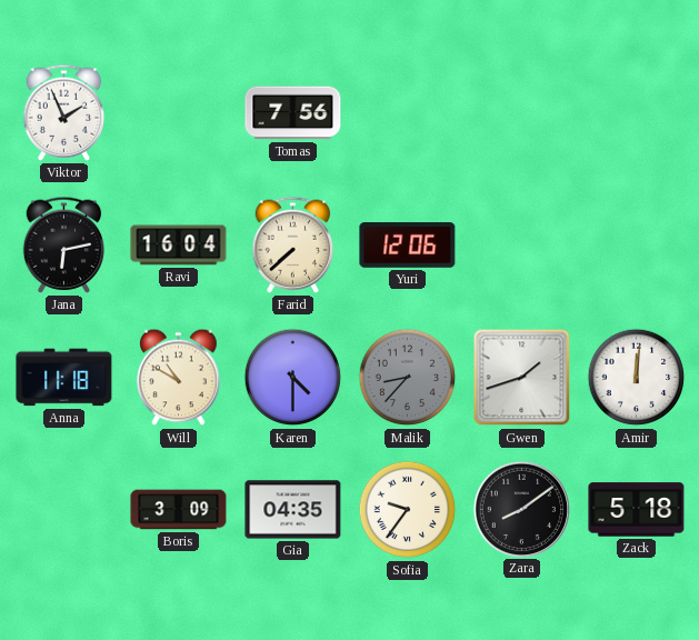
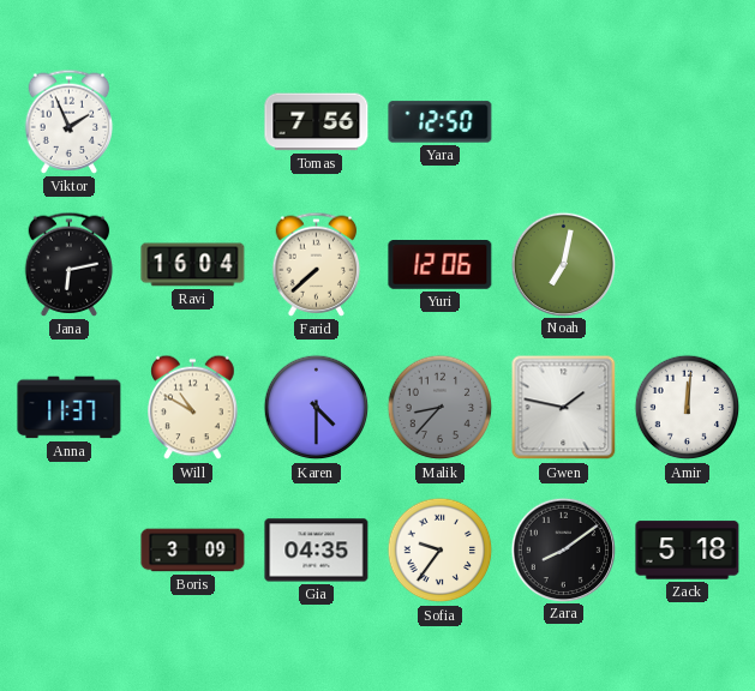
Yara: none -> 12:50
Noah: none -> 7:02
Anna: 11:18 -> 11:37
Gwen: 1:42 -> 1:47
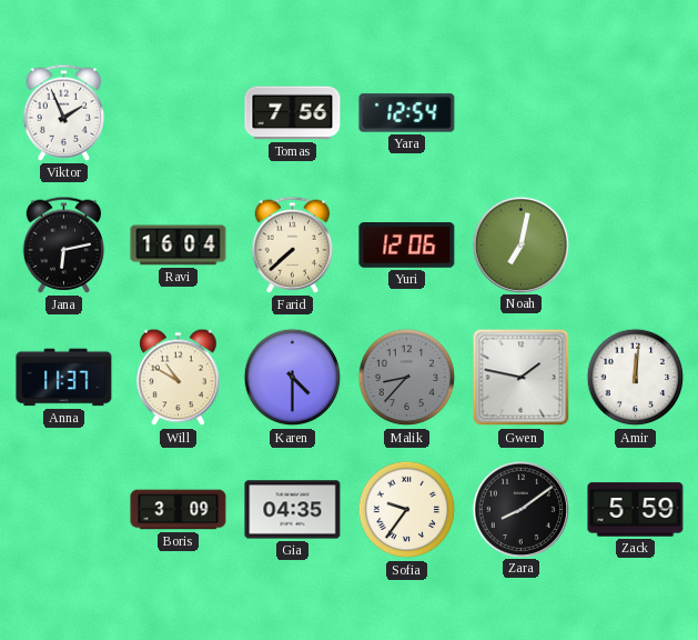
Yara: 12:50 -> 12:54
Zack: 5:18 -> 5:59
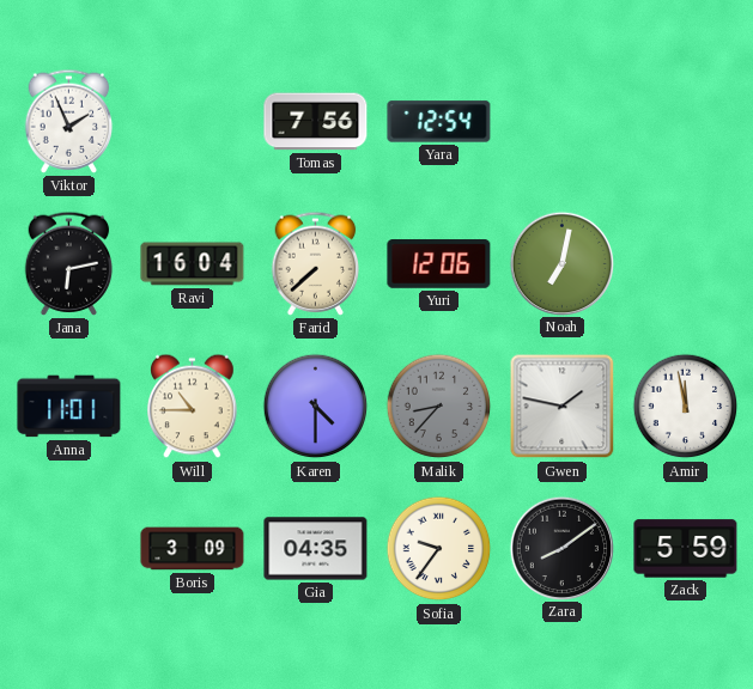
Anna: 11:37 -> 11:01
Will: 10:50 -> 10:45
Amir: 12:01 -> 11:58
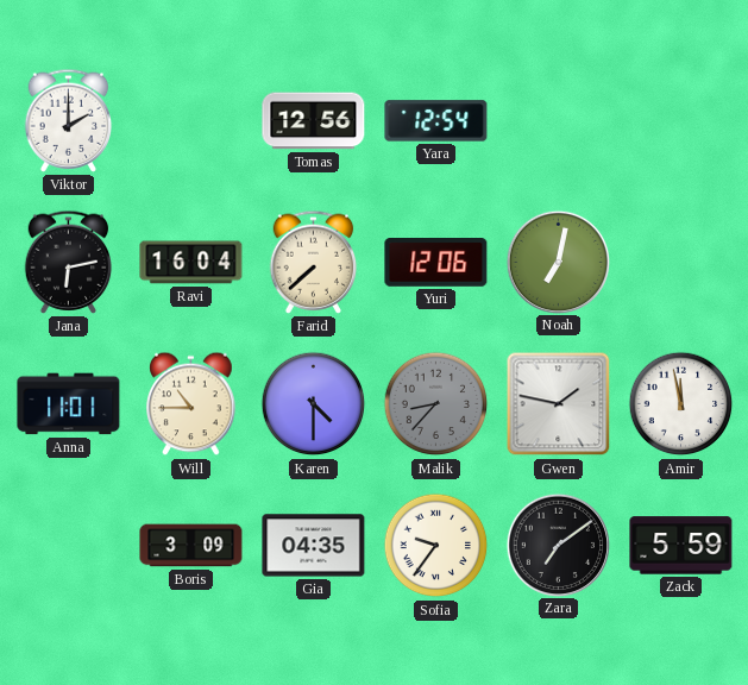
Viktor: 1:56 -> 2:00
Tomas: 7:56 -> 12:56
Zara: 8:09 -> 7:09
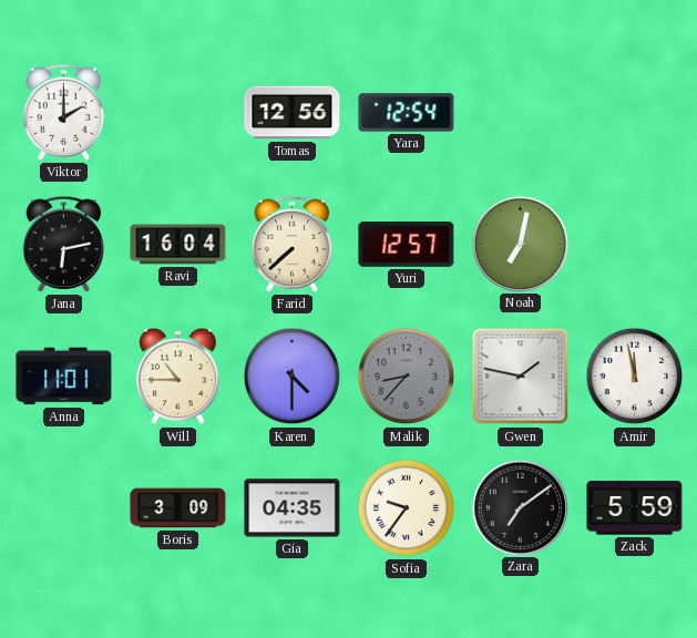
Yuri: 12:06 -> 12:57
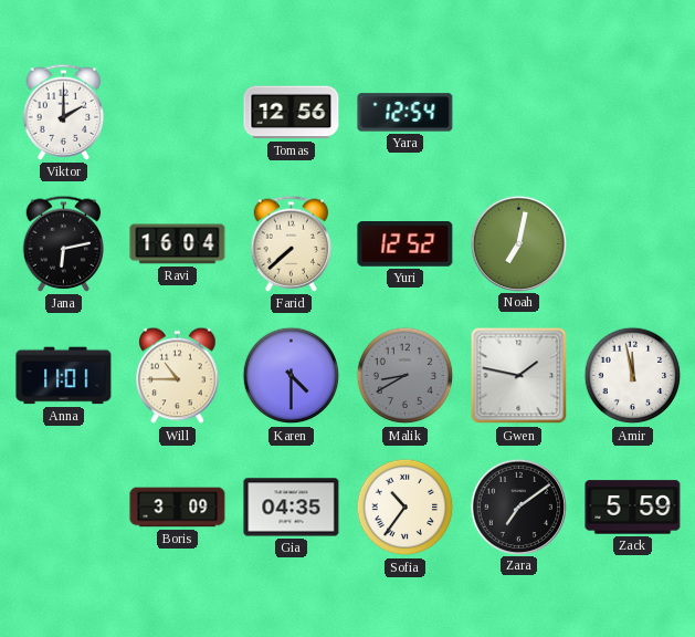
Yuri: 12:57 -> 12:52
Malik: 8:37 -> 8:40
Sofia: 9:36 -> 10:36
